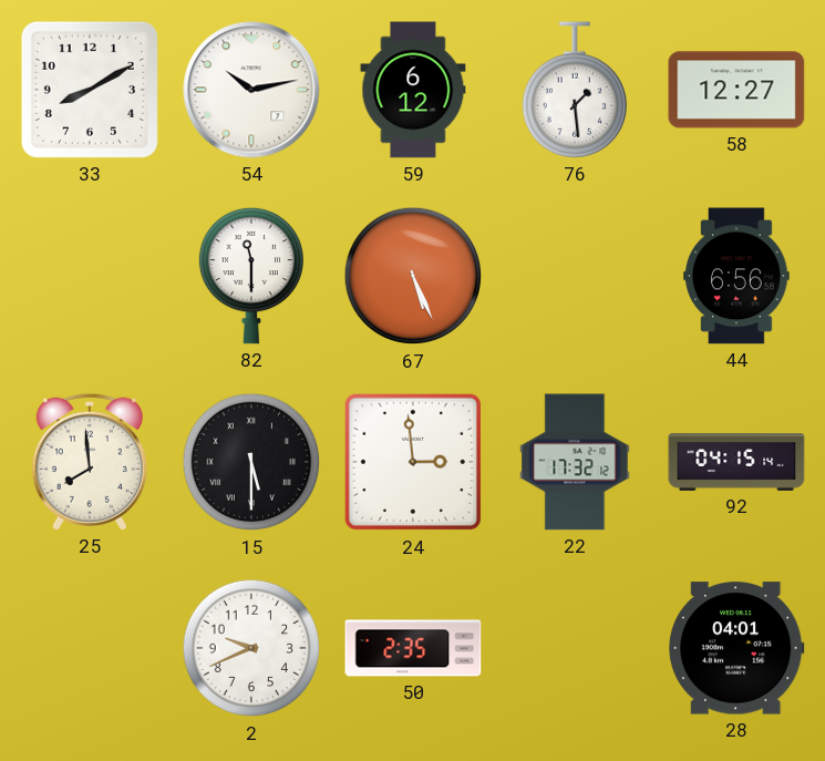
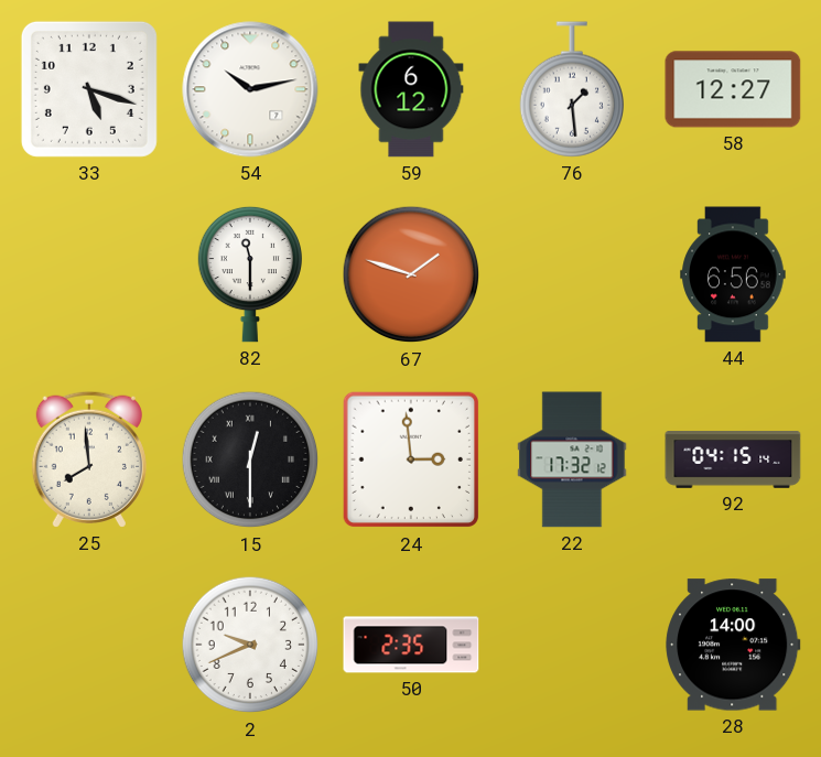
33: 8:10 -> 5:18
67: 5:26 -> 1:48
15: 5:30 -> 12:30
28: 04:01 -> 14:00
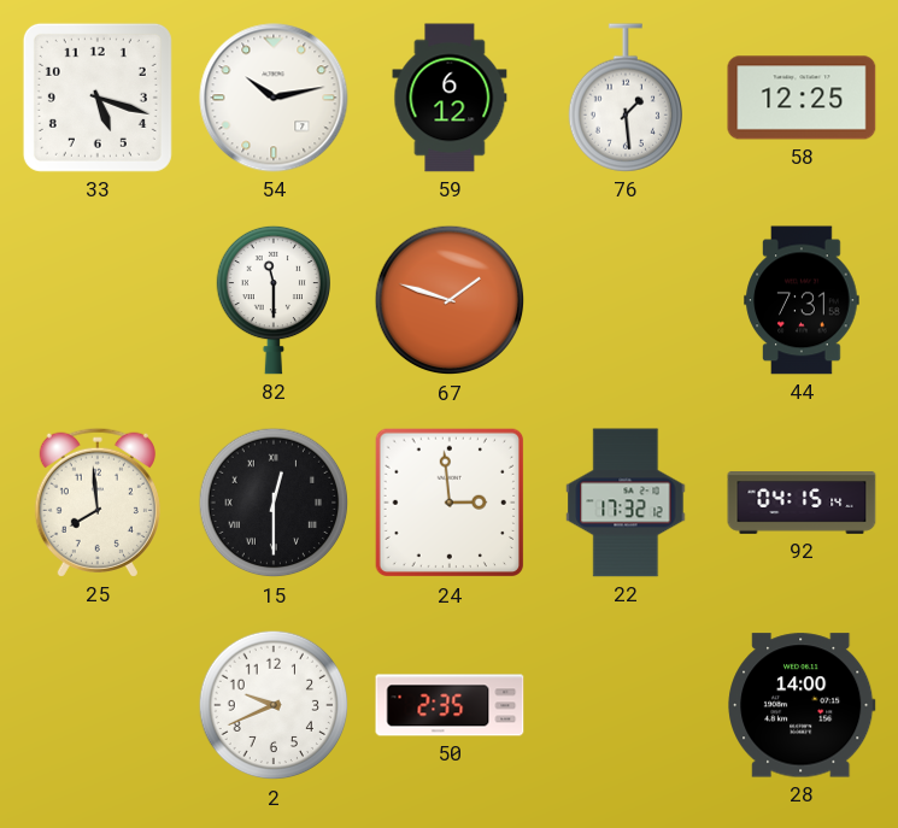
58: 12:27 -> 12:25
44: 6:56 -> 7:31
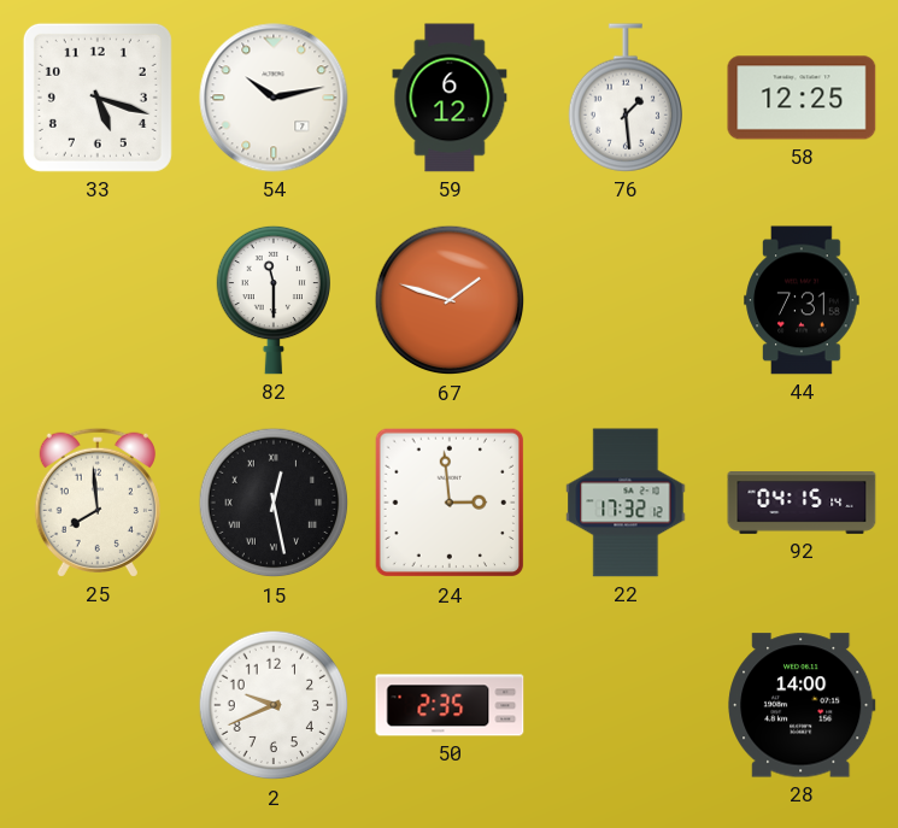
15: 12:30 -> 12:28
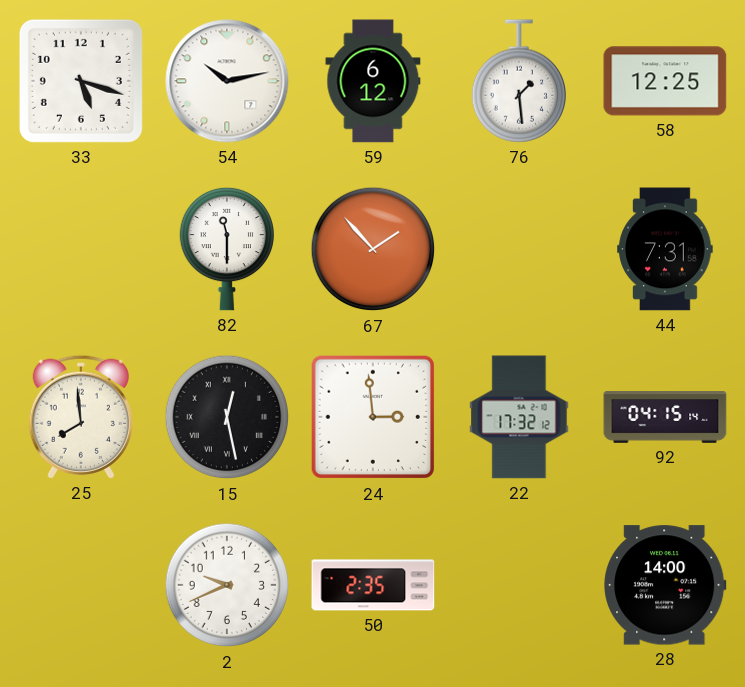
67: 1:48 -> 1:53
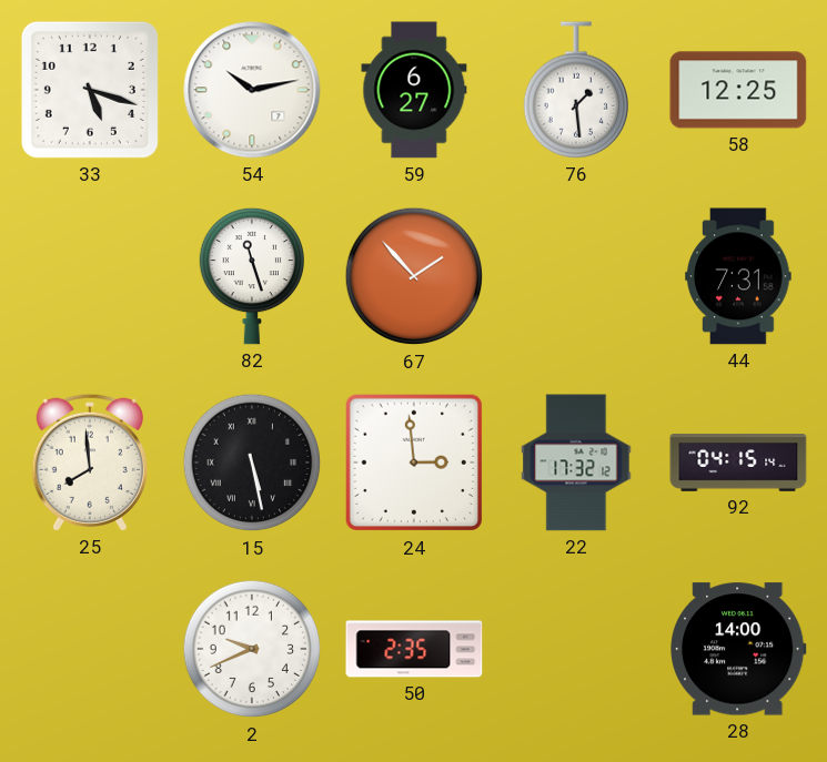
59: 6:12 -> 6:27
82: 11:30 -> 11:27
15: 12:28 -> 5:28
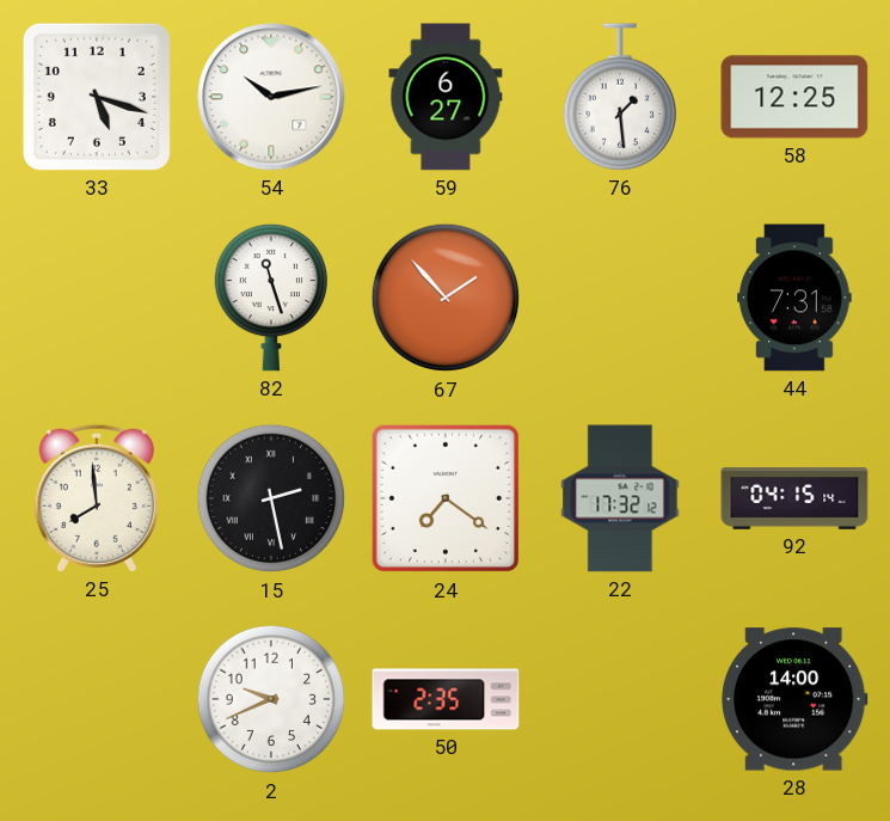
15: 5:28 -> 2:28
24: 2:59 -> 7:21
